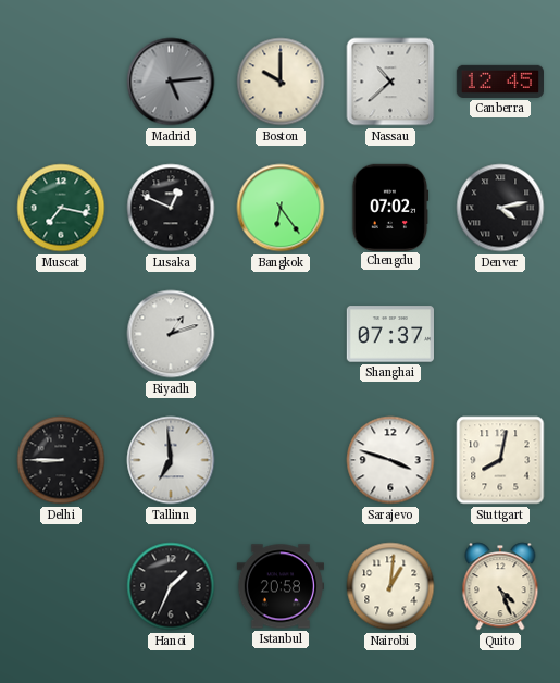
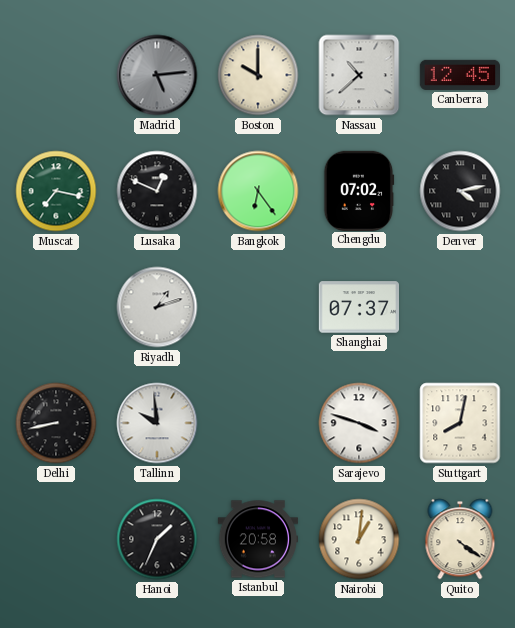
Delhi: 8:45 -> 8:43
Tallinn: 6:59 -> 9:59
Quito: 4:26 -> 4:21
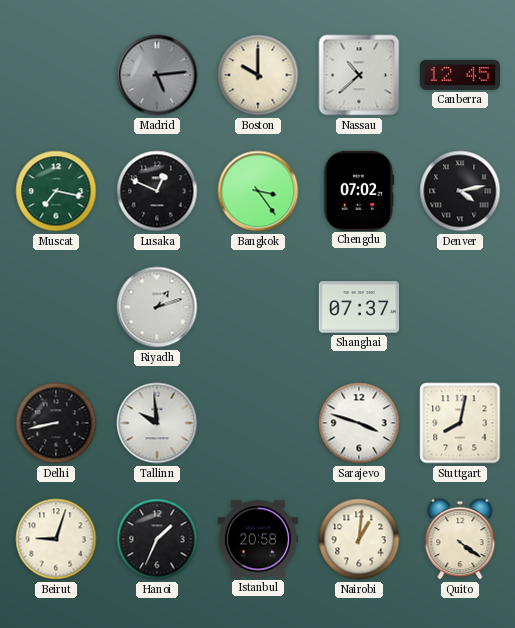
Bangkok: 6:24 -> 3:24
Beirut: none -> 9:03
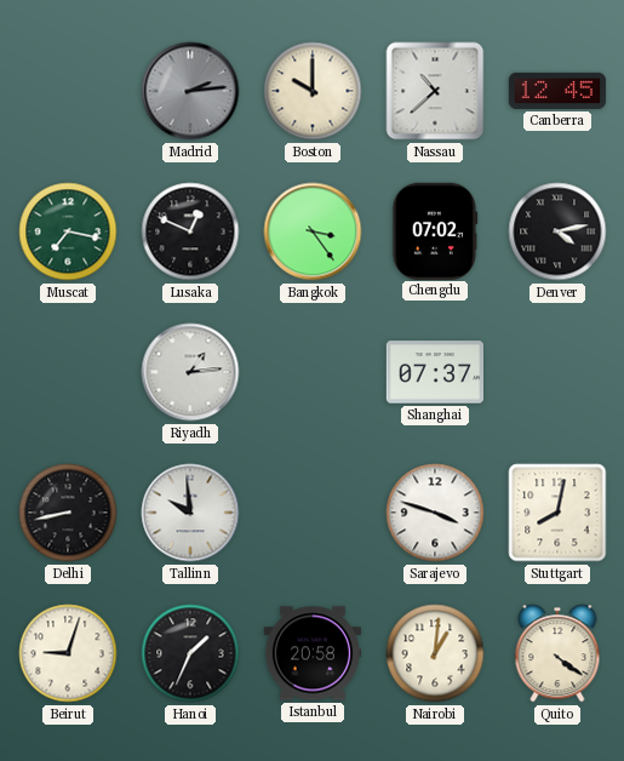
Madrid: 5:14 -> 2:14
Riyadh: 1:12 -> 1:14
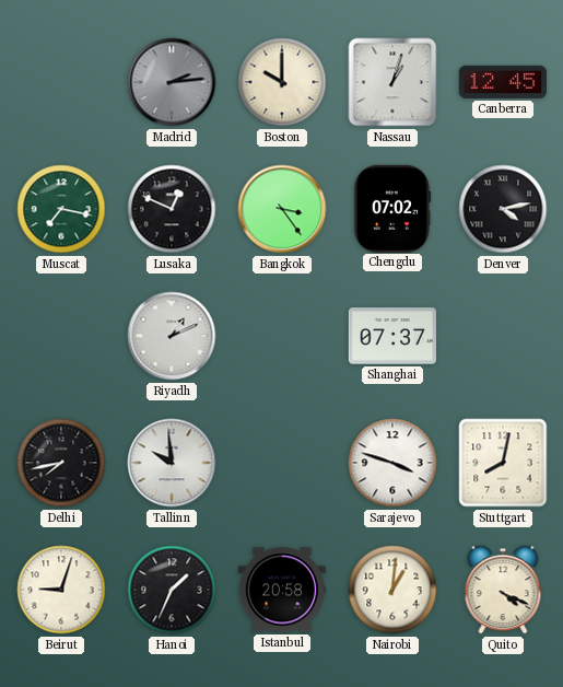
Nassau: 10:38 -> 1:03
Riyadh: 1:14 -> 1:11
Delhi: 8:43 -> 7:43
Quito: 4:21 -> 4:19
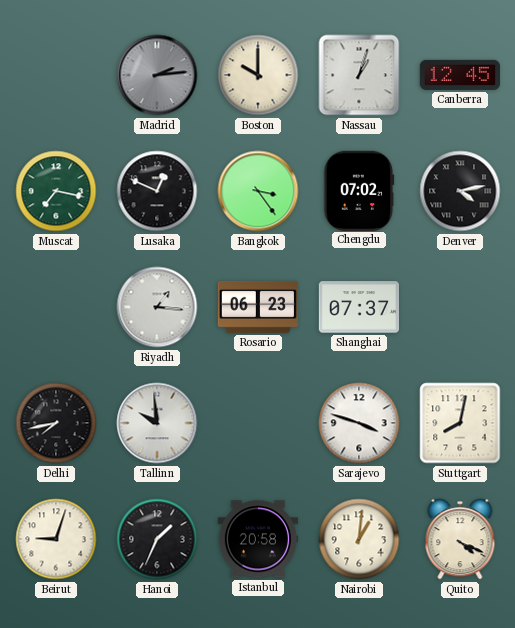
Riyadh: 1:11 -> 1:16
Rosario: none -> 06:23
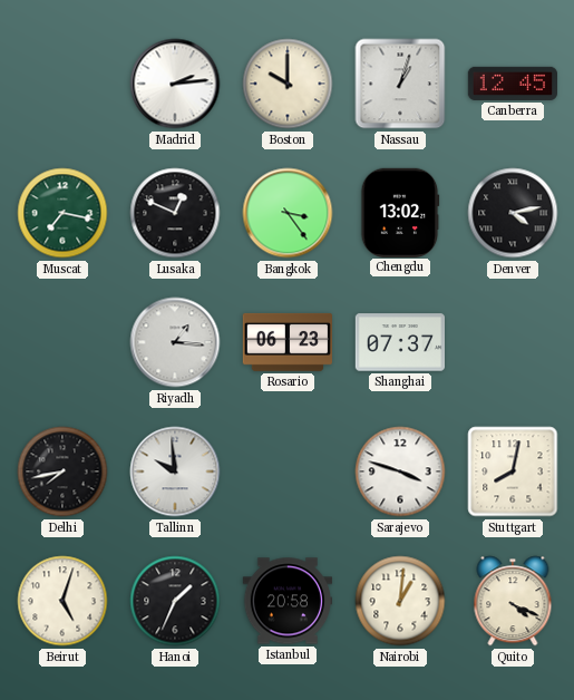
Madrid dial: grey -> white
Chengdu: 07:02 -> 13:02
Beirut: 9:03 -> 5:03
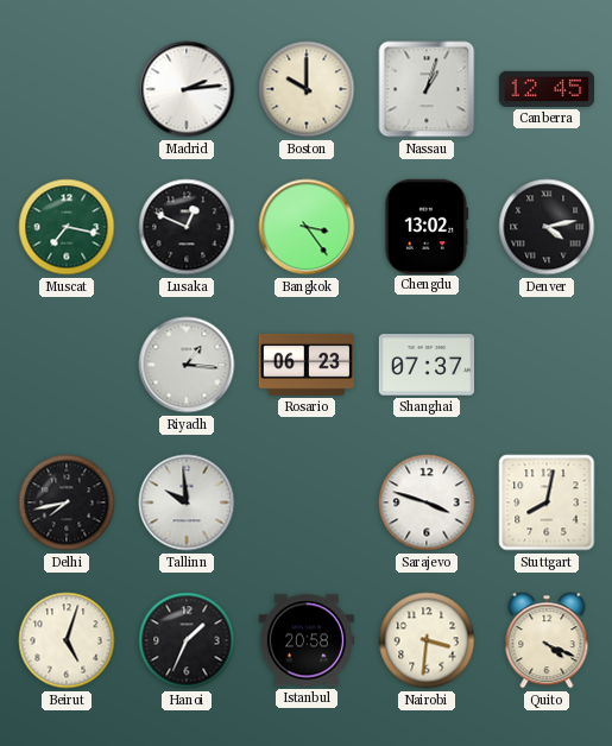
Nairobi: 1:01 -> 3:31
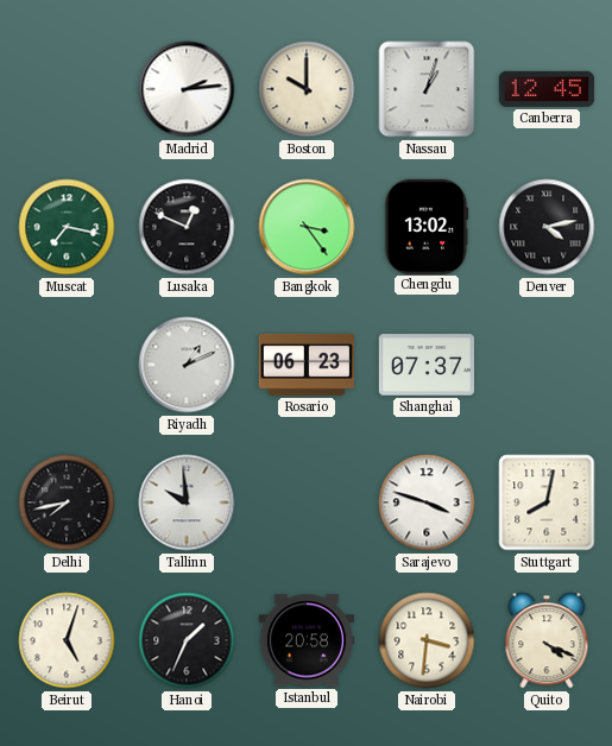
Riyadh: 1:16 -> 1:11
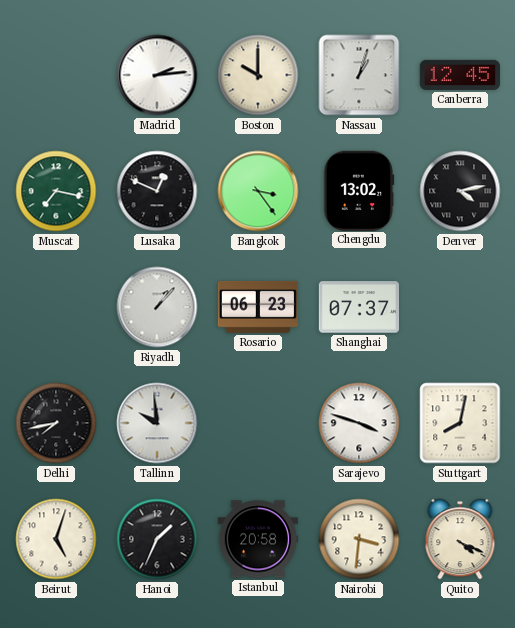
Riyadh: 1:11 -> 1:07
